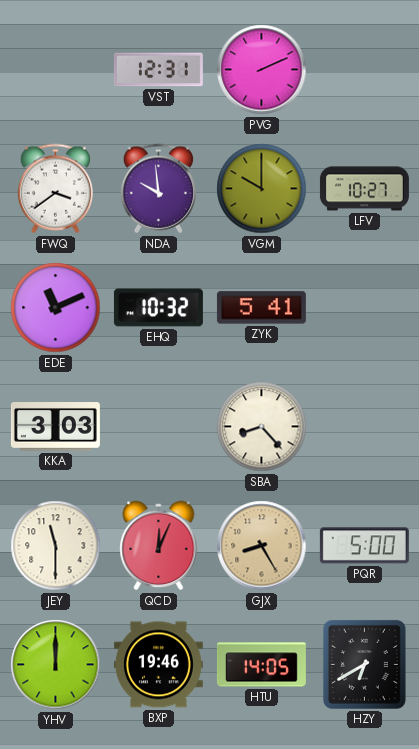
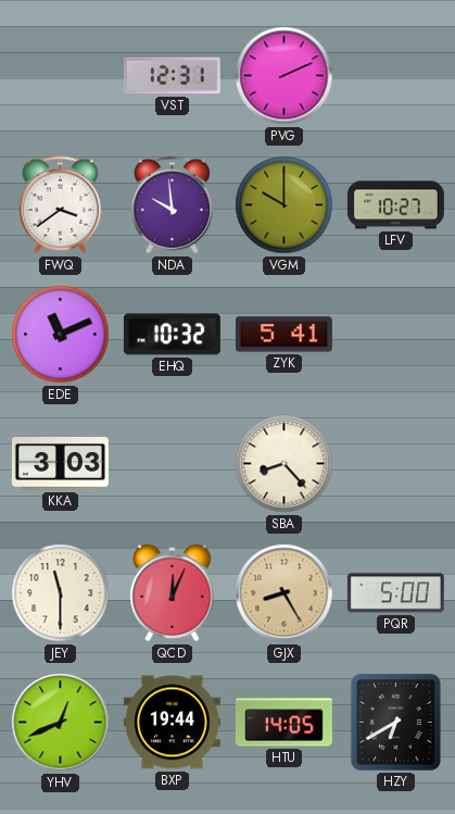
YHV: 12:00 -> 12:41
BXP: 19:46 -> 19:44
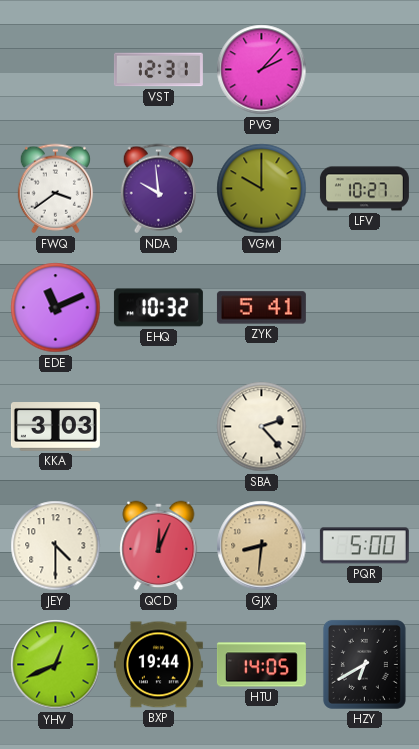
PVG: 2:11 -> 2:07
SBA: 8:23 -> 2:23
JEY: 11:30 -> 4:30
GJX: 8:25 -> 8:31
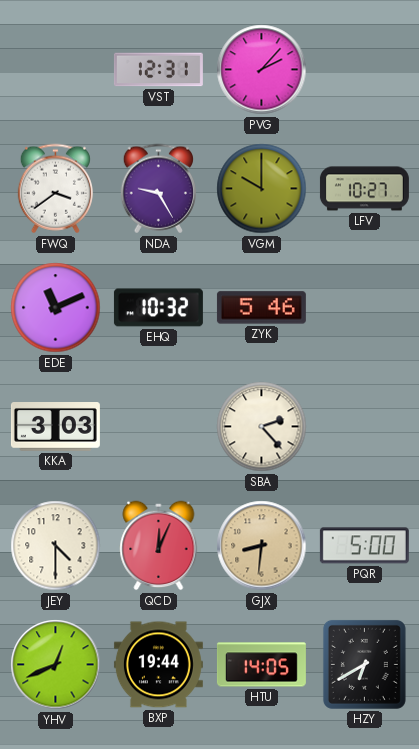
NDA: 9:59 -> 9:25
ZYK: 5:41 -> 5:46
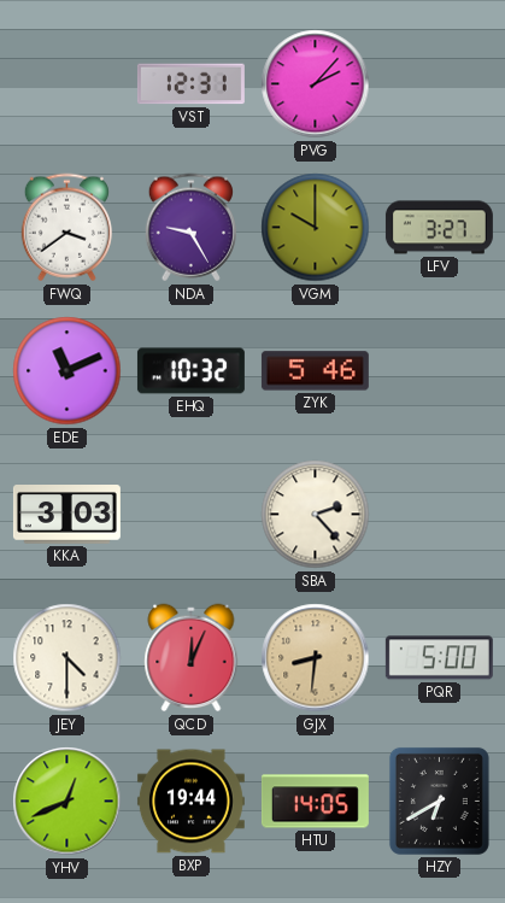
LFV: 10:27 -> 3:27
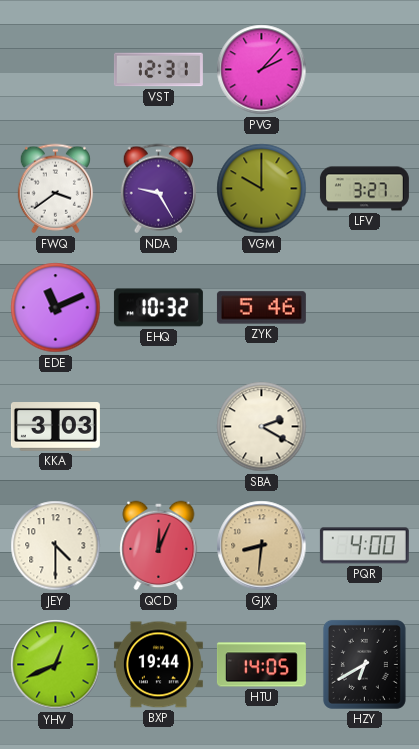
SBA: 2:23 -> 2:20
PQR: 5:00 -> 4:00
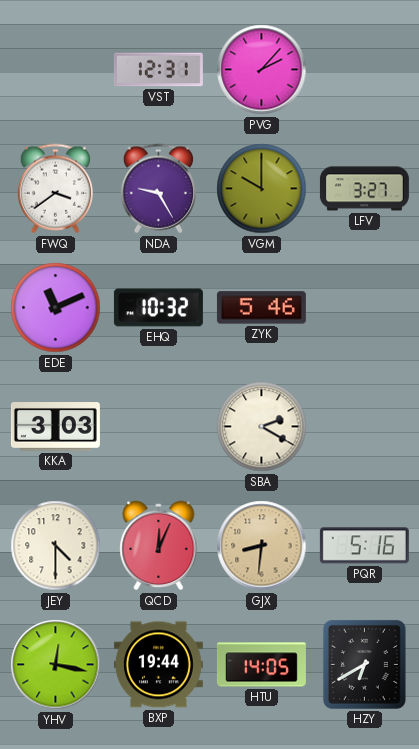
PQR: 4:00 -> 5:16
YHV: 12:41 -> 12:17
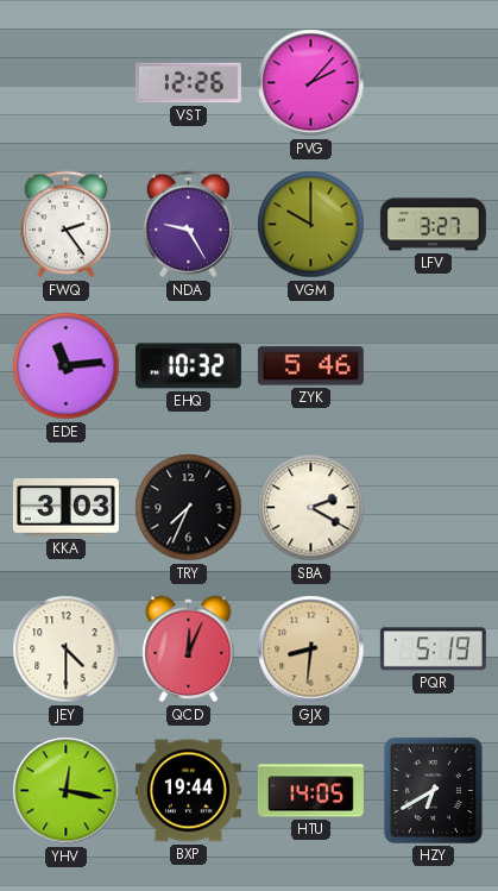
VST: 12:31 -> 12:26
FWQ: 3:39 -> 2:24
EDE: 11:11 -> 11:14
TRY: none -> 7:34
PQR: 5:16 -> 5:19
